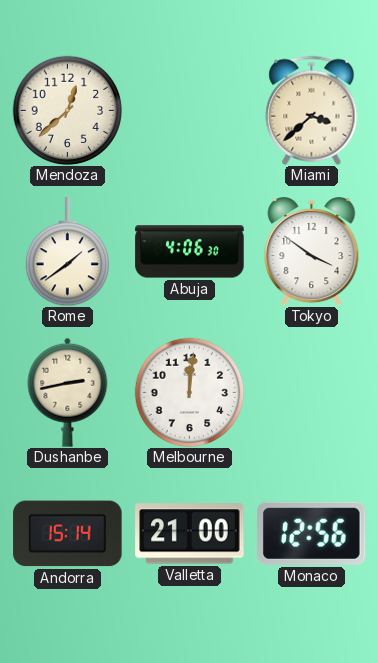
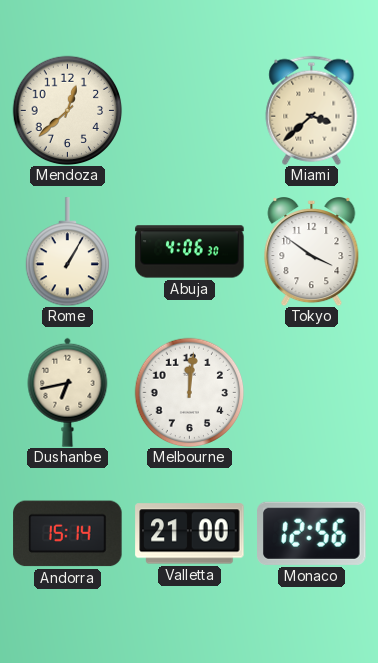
Rome: 1:39 -> 1:05
Dushanbe: 2:43 -> 6:43
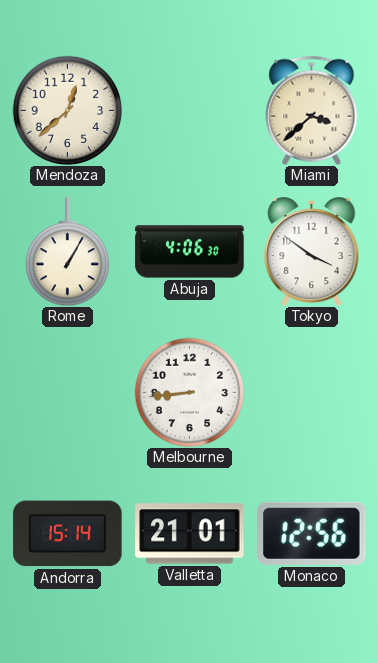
Dushanbe: 6:43 -> none
Melbourne: 12:01 -> 8:44
Valletta: 21:00 -> 21:01
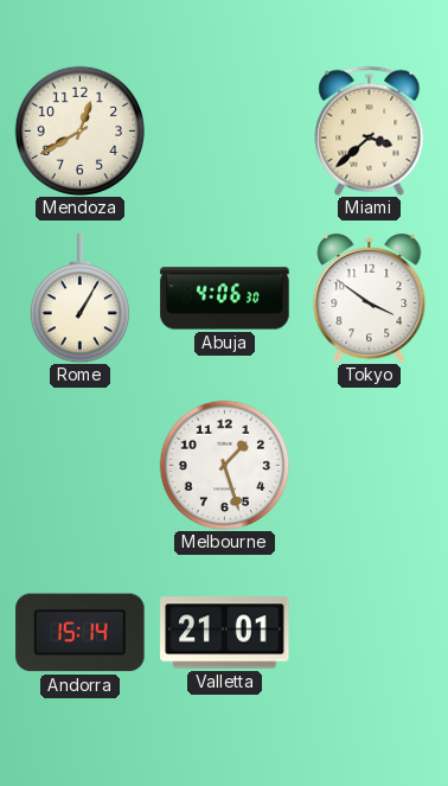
Mendoza: 12:38 -> 12:40
Melbourne: 8:44 -> 1:27
Monaco: 12:56 -> none
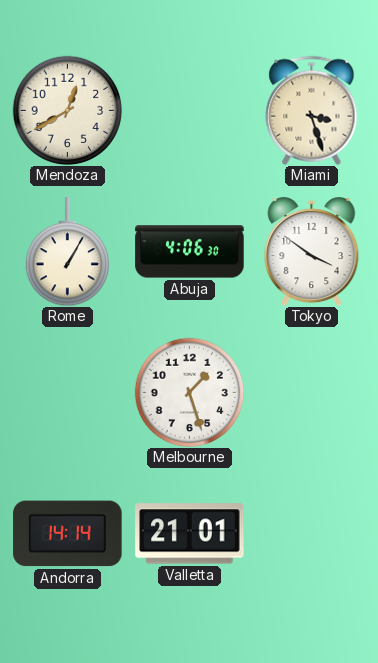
Miami: 3:38 -> 3:27
Andorra: 15:14 -> 14:14
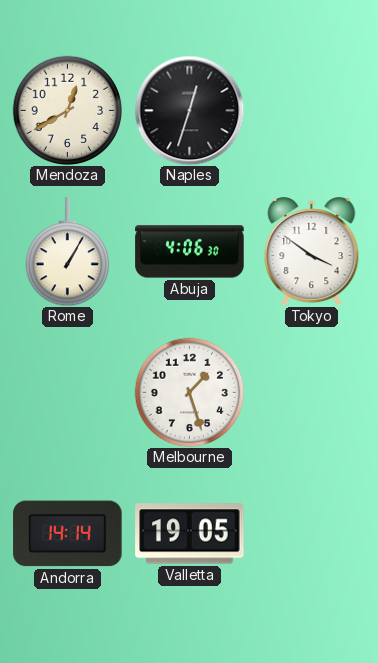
Naples: none -> 12:33
Miami: 3:27 -> none
Valletta: 21:01 -> 19:05
